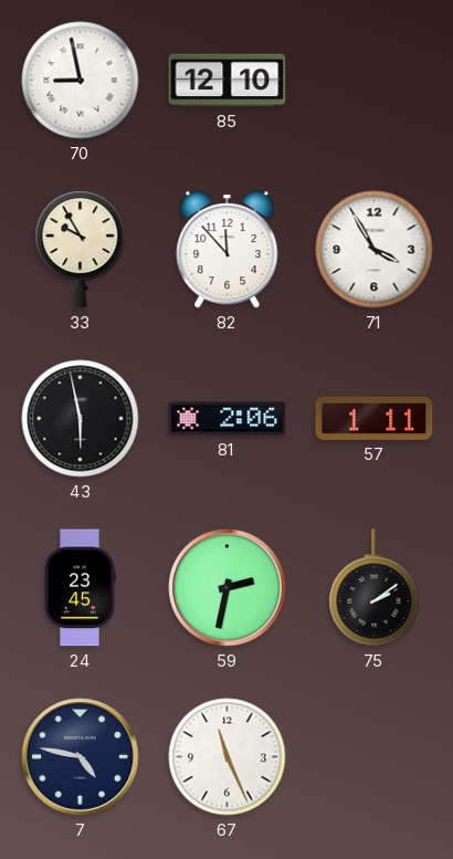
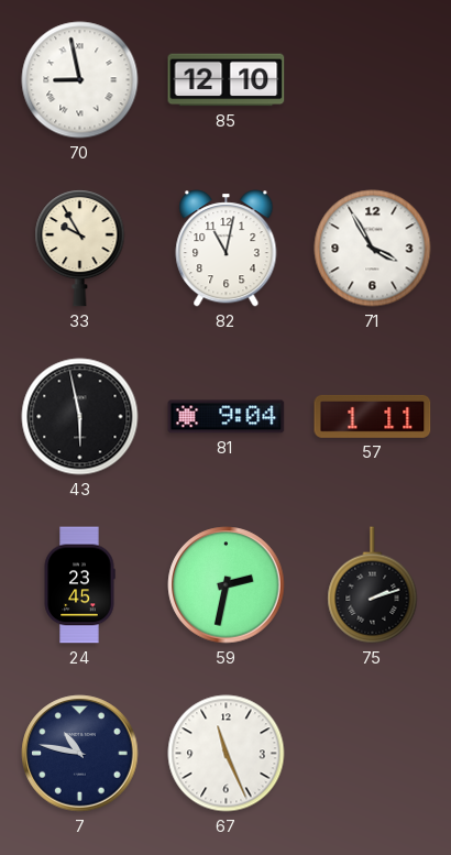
82: 11:53 -> 11:02
81: 2:06 -> 9:04
75: 2:09 -> 2:12
7: 4:47 -> 10:47
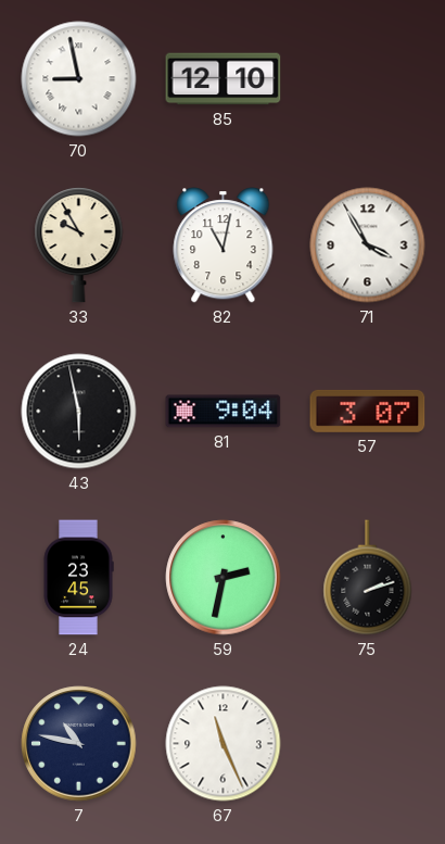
57: 1:11 -> 3:07
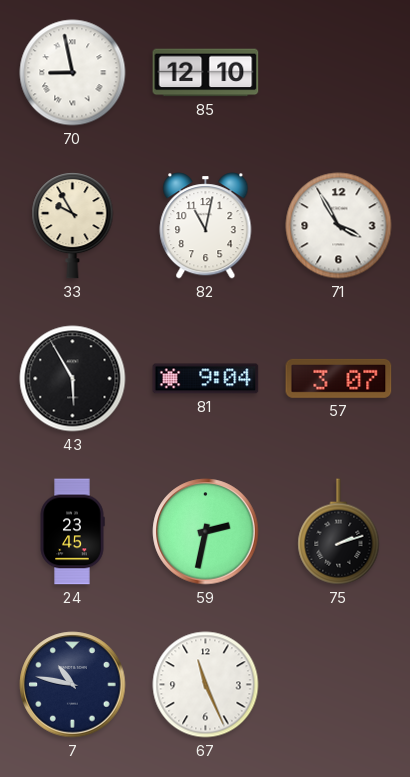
43: 5:58 -> 5:55
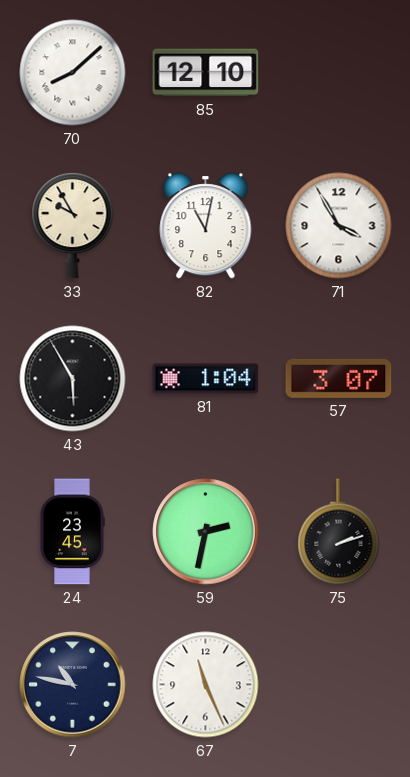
70: 8:58 -> 8:08
81: 9:04 -> 1:04
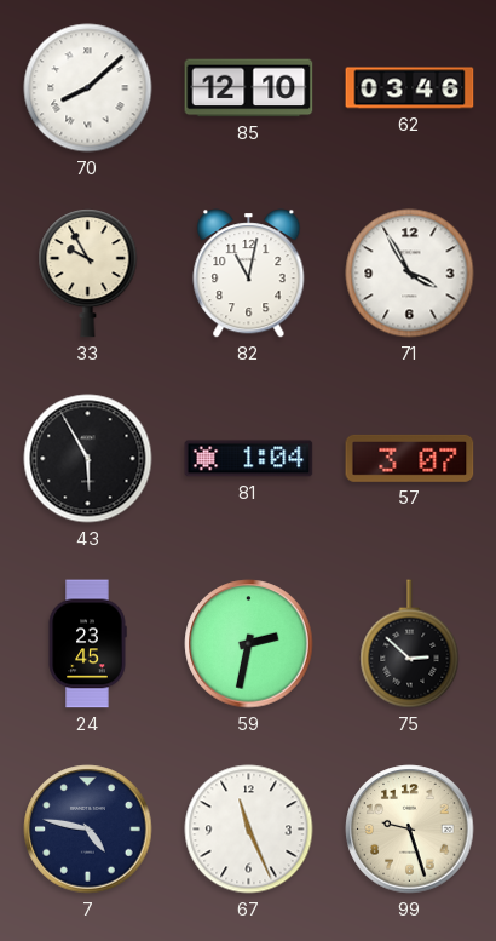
62: none -> 03:46
75: 2:12 -> 2:52
7: 10:47 -> 4:47
99: none -> 9:27
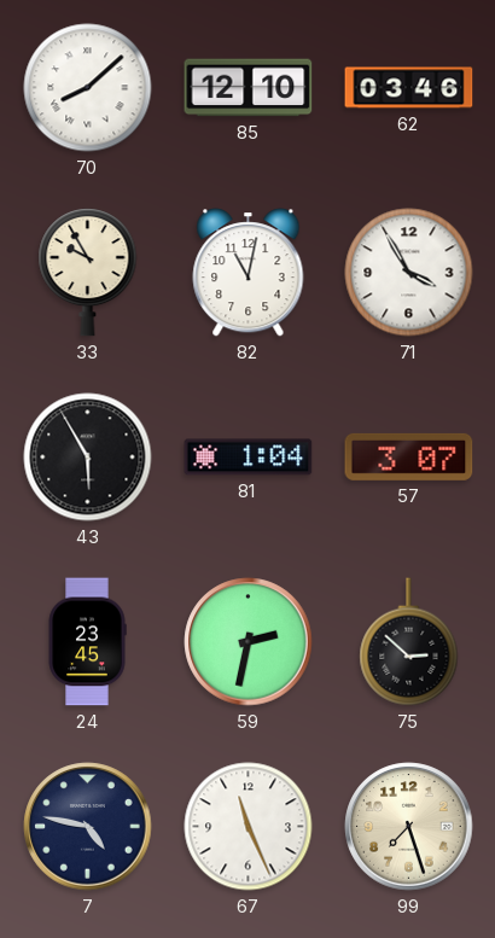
99: 9:27 -> 7:27
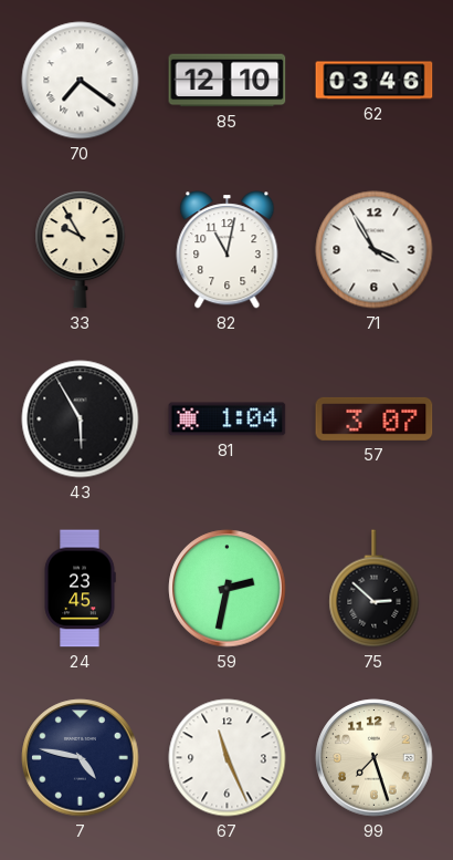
70: 8:08 -> 7:21
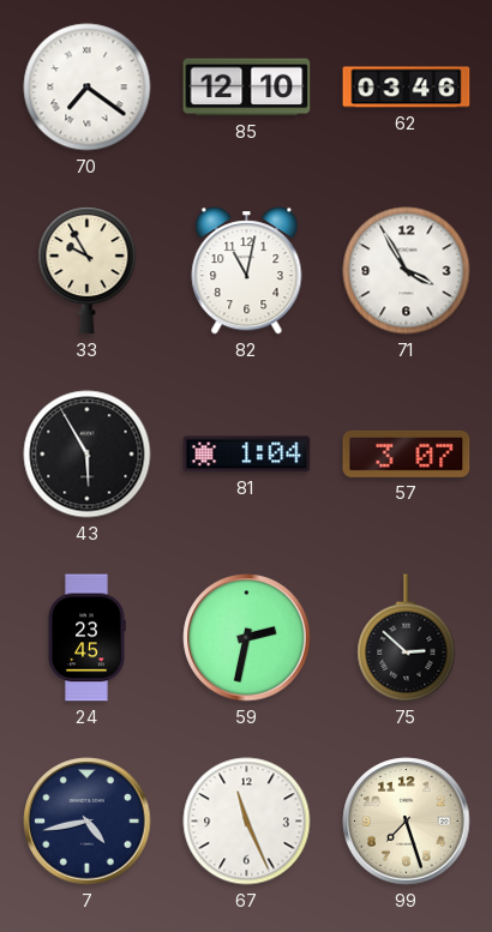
7: 4:47 -> 4:43
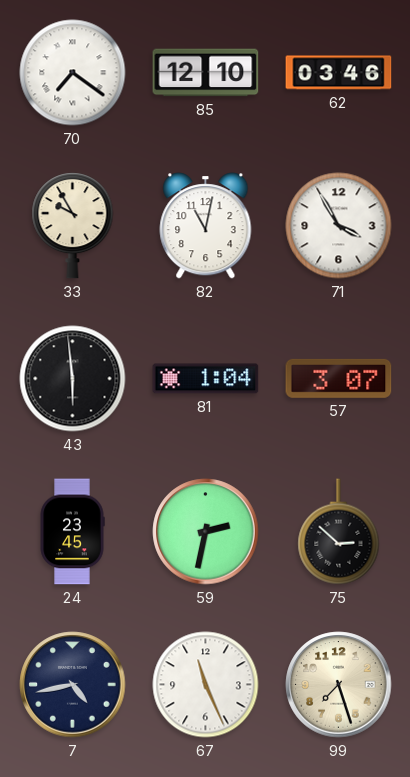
43: 5:55 -> 5:59
